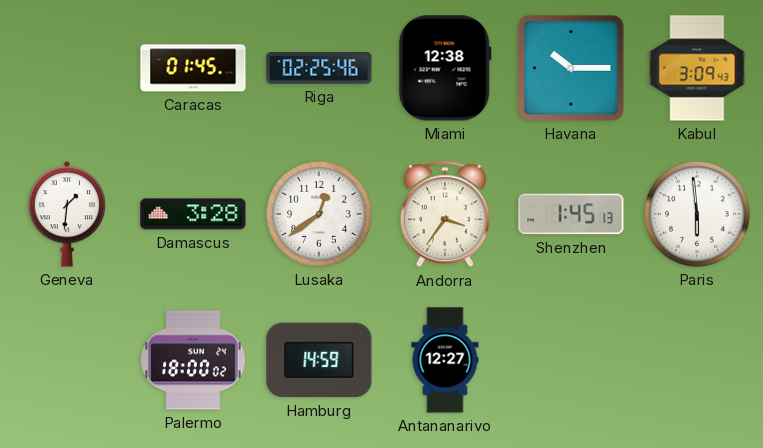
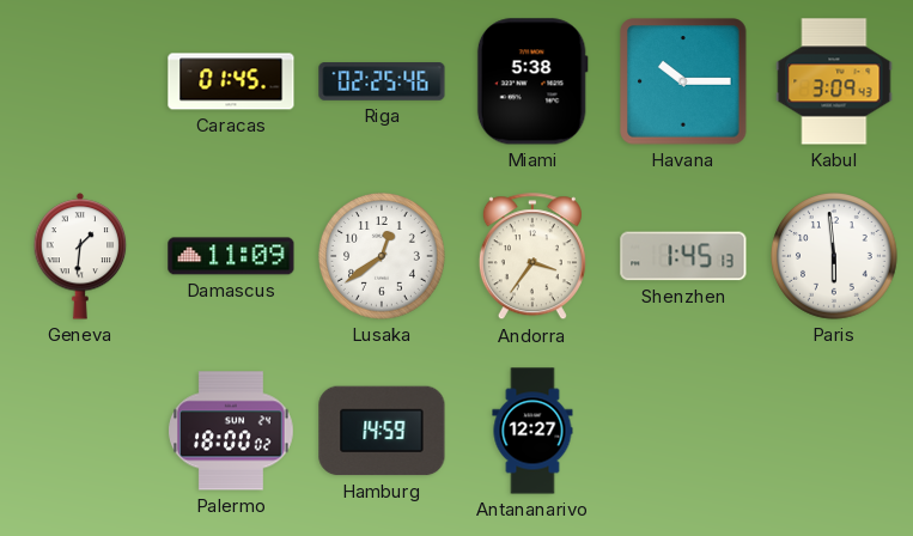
Miami: 12:38 -> 5:38
Damascus: 3:28 -> 11:09
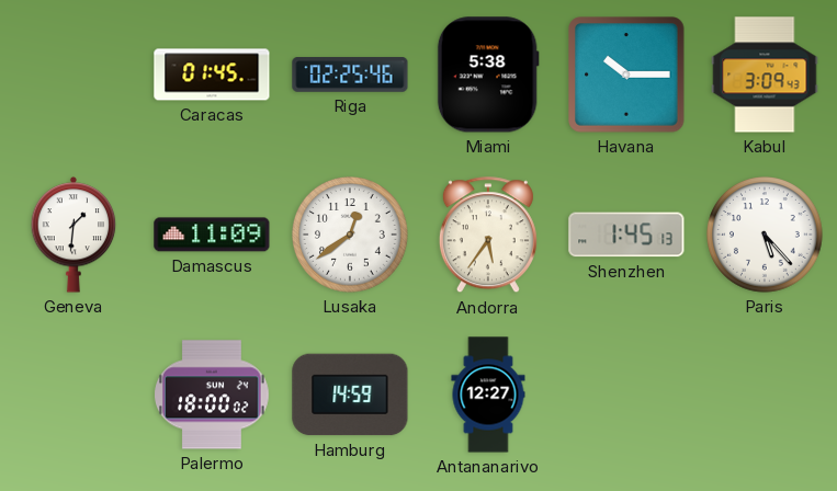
Andorra: 3:36 -> 5:36
Paris: 5:59 -> 5:23
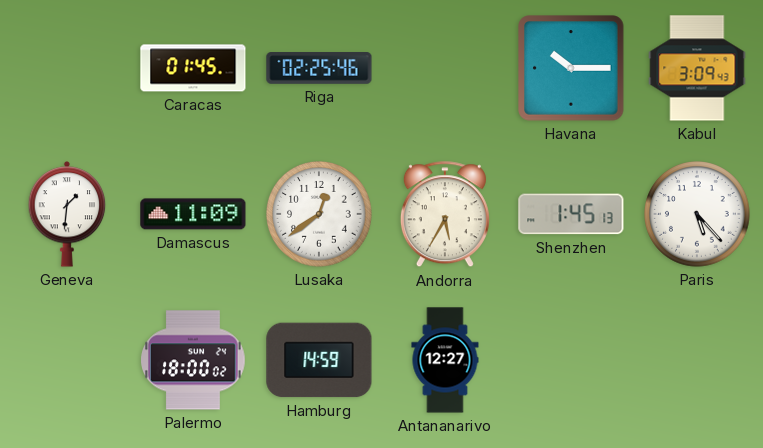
Miami: 5:38 -> none
Andorra: 5:36 -> 5:35
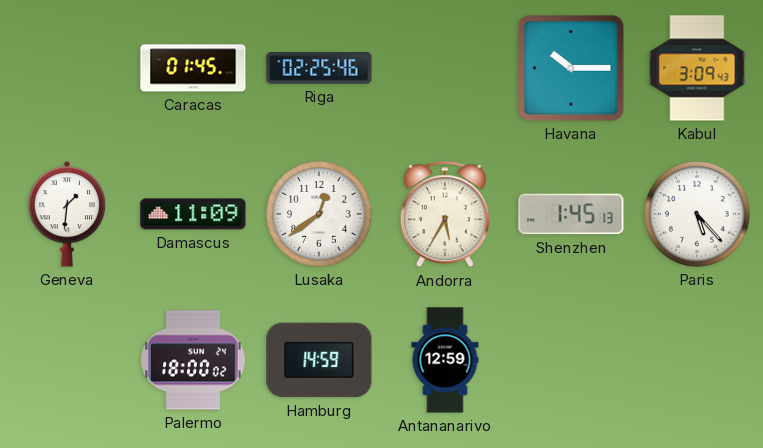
Antananarivo: 12:27 -> 12:59
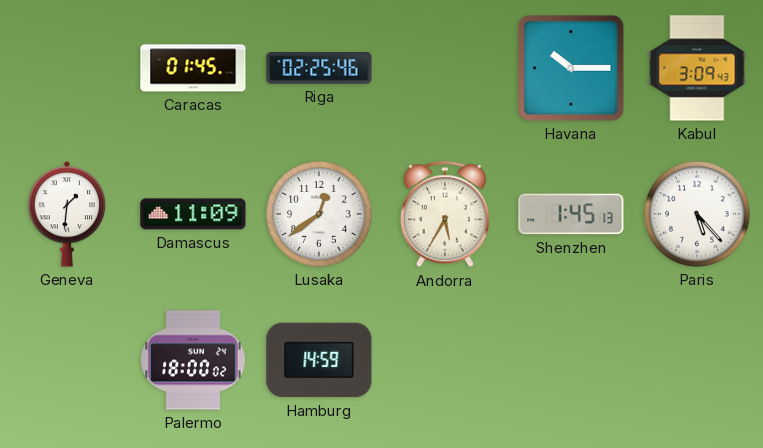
Antananarivo: 12:59 -> none
